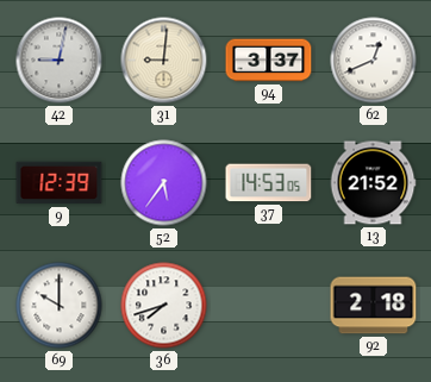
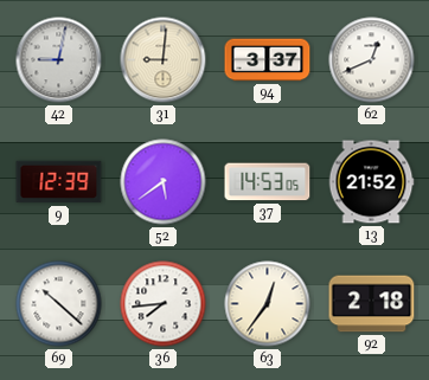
52: 5:36 -> 5:39
69: 10:00 -> 10:22
36: 7:42 -> 7:44
63: none -> 12:36
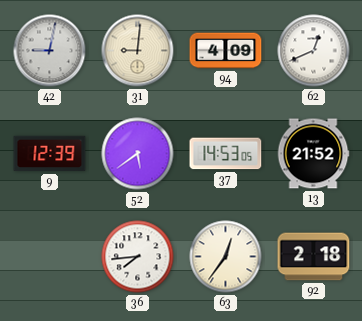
94: 3:37 -> 4:09
69: 10:22 -> none
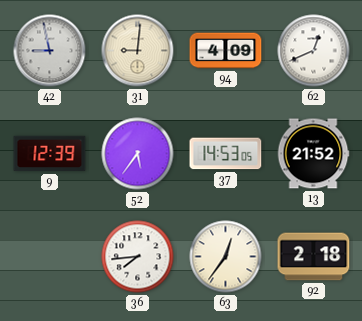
42: 9:02 -> 8:58
52: 5:39 -> 5:36
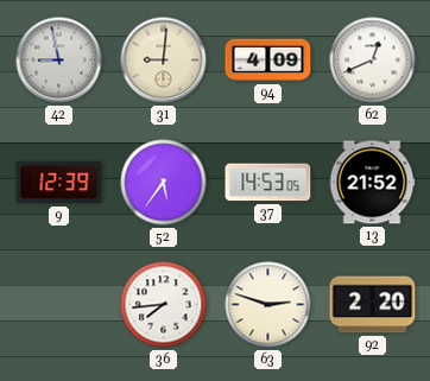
63: 12:36 -> 2:48
92: 2:18 -> 2:20
